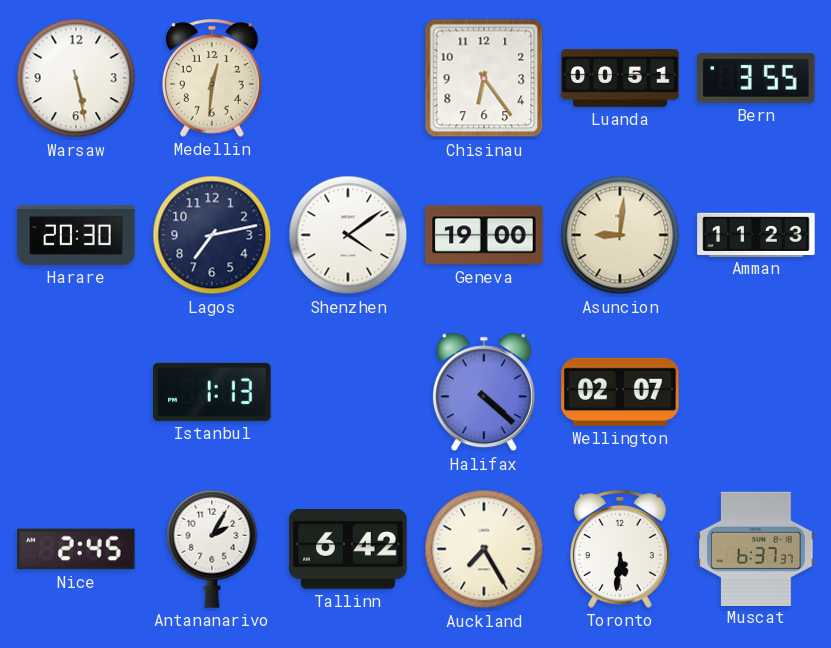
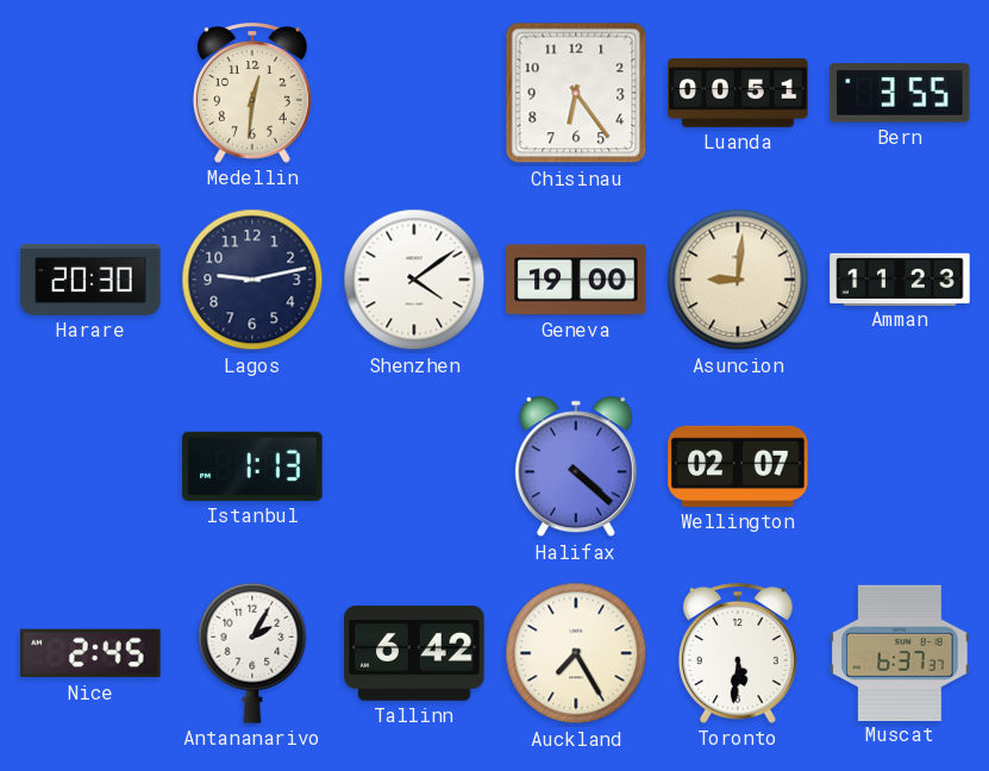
Warsaw: 5:28 -> none
Lagos: 7:13 -> 9:13
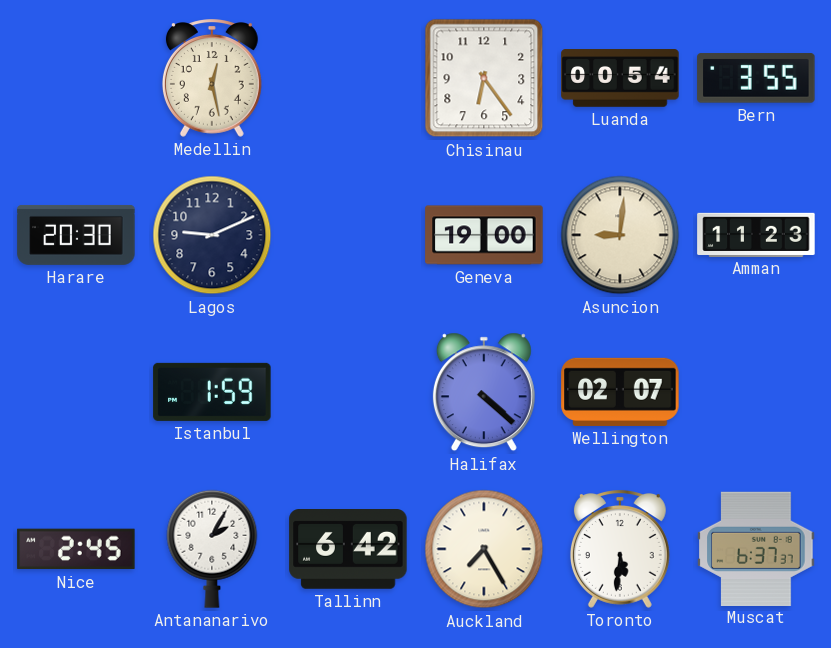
Medellin: 12:31 -> 12:28
Luanda: 00:51 -> 00:54
Lagos: 9:13 -> 9:11
Shenzhen: 4:09 -> none
Istanbul: 1:13 -> 1:59
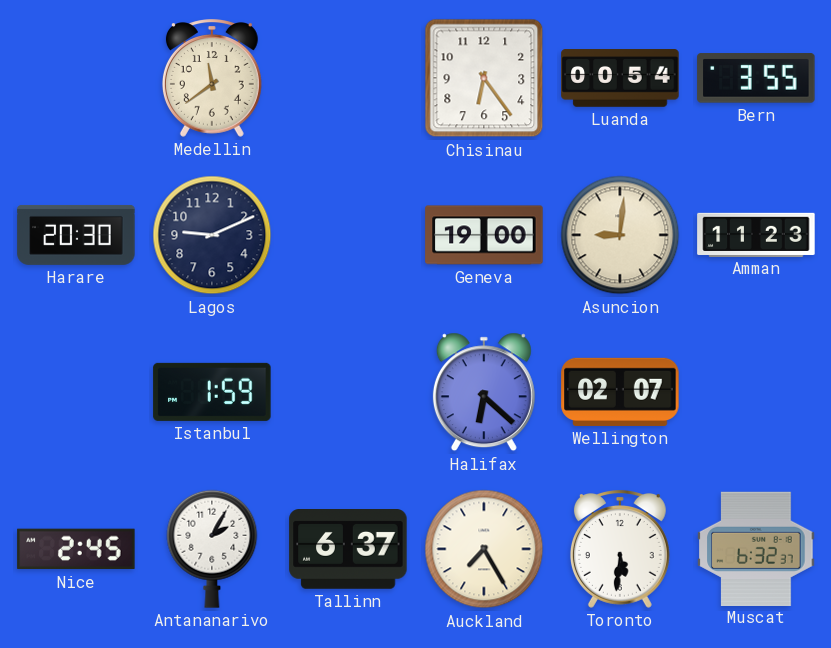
Medellin: 12:28 -> 11:39
Halifax: 4:22 -> 6:22
Tallinn: 6:42 -> 6:37
Muscat: 6:37 -> 6:32
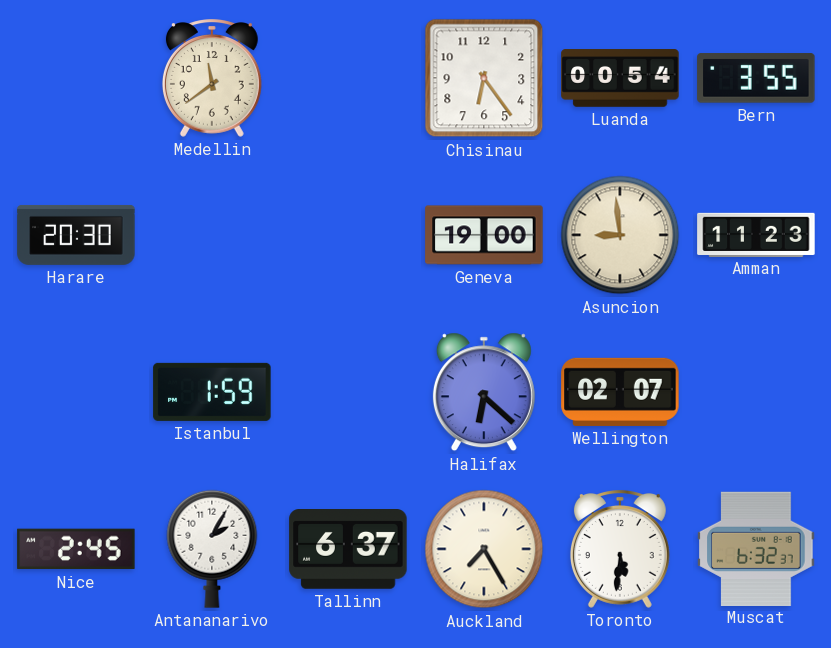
Lagos: 9:11 -> none
Asuncion: 9:01 -> 8:59
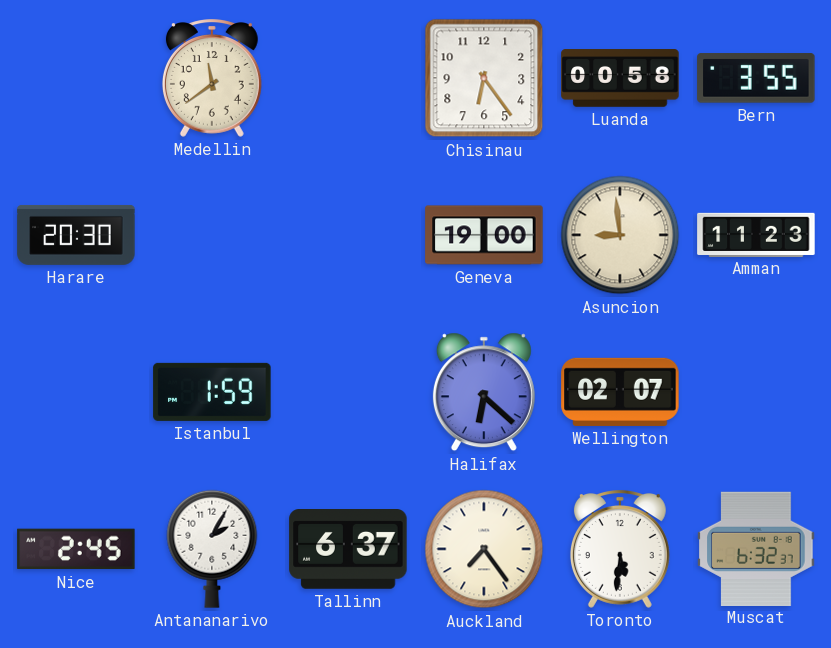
Luanda: 00:54 -> 00:58
Auckland: 7:25 -> 7:24
